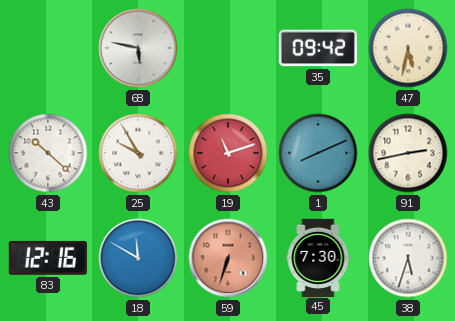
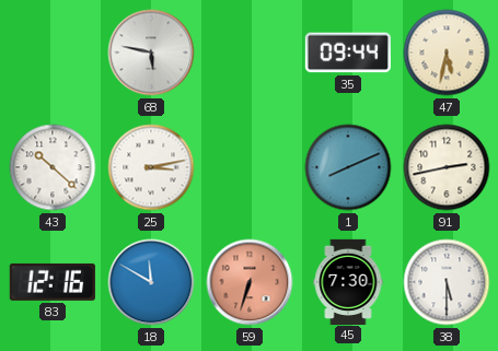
35: 09:42 -> 09:44
25: 9:55 -> 3:13
19: 11:12 -> none
38: 5:33 -> 5:30
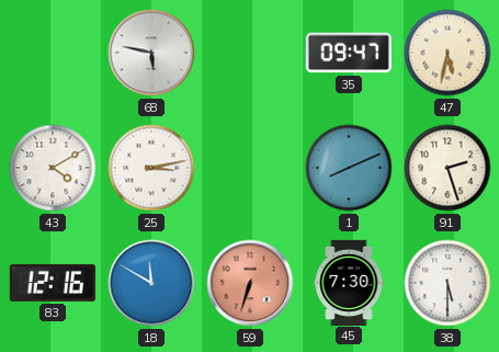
35: 09:44 -> 09:47
43: 10:22 -> 4:10
91: 2:43 -> 2:27
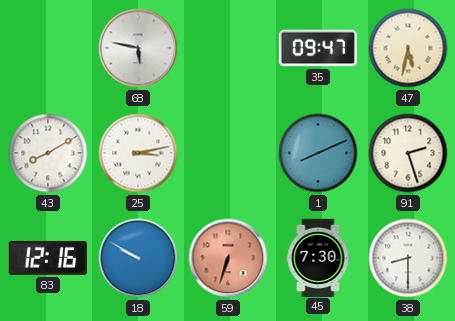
43: 4:10 -> 8:10
18: 11:50 -> 9:50
38: 5:30 -> 8:30
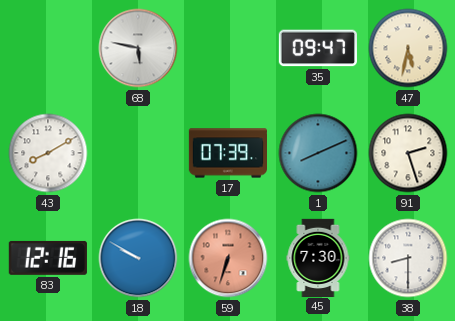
25: 3:13 -> none
17: none -> 07:39
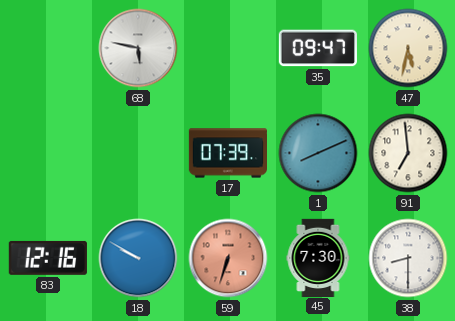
43: 8:10 -> none
91: 2:27 -> 6:59
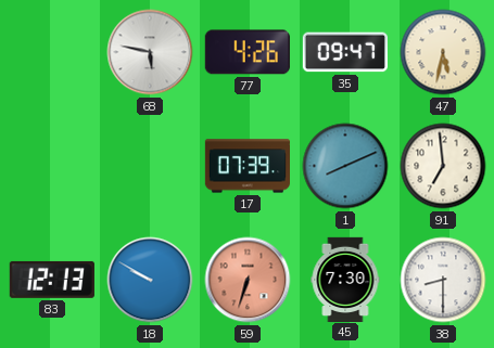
77: none -> 4:26
83: 12:16 -> 12:13
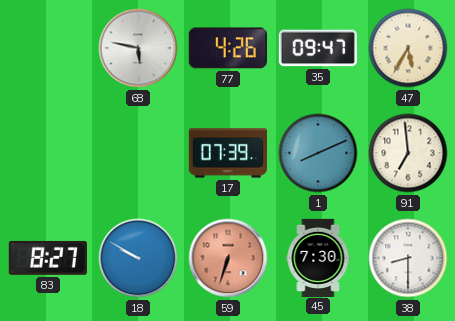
47: 5:32 -> 5:35
83: 12:13 -> 8:27
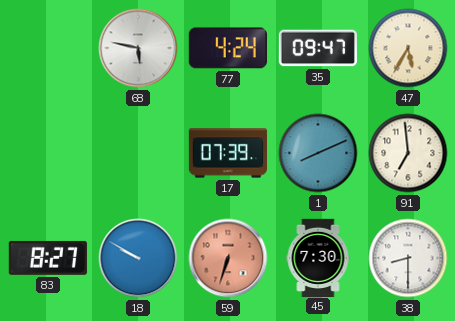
77: 4:26 -> 4:24
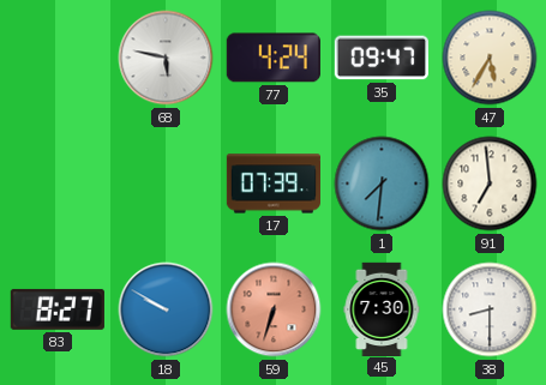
1: 8:11 -> 7:31
